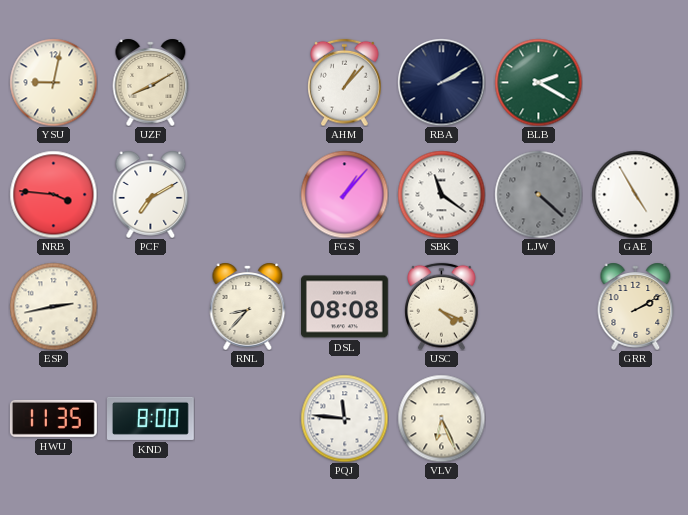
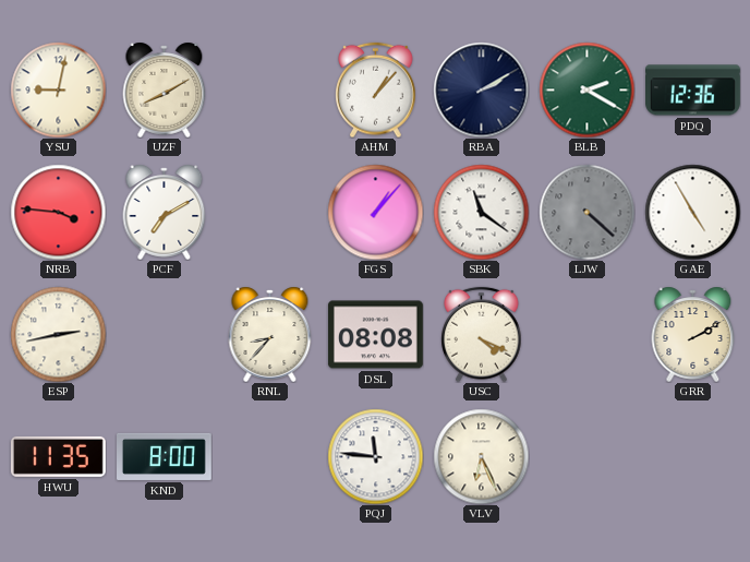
PDQ: none -> 12:36
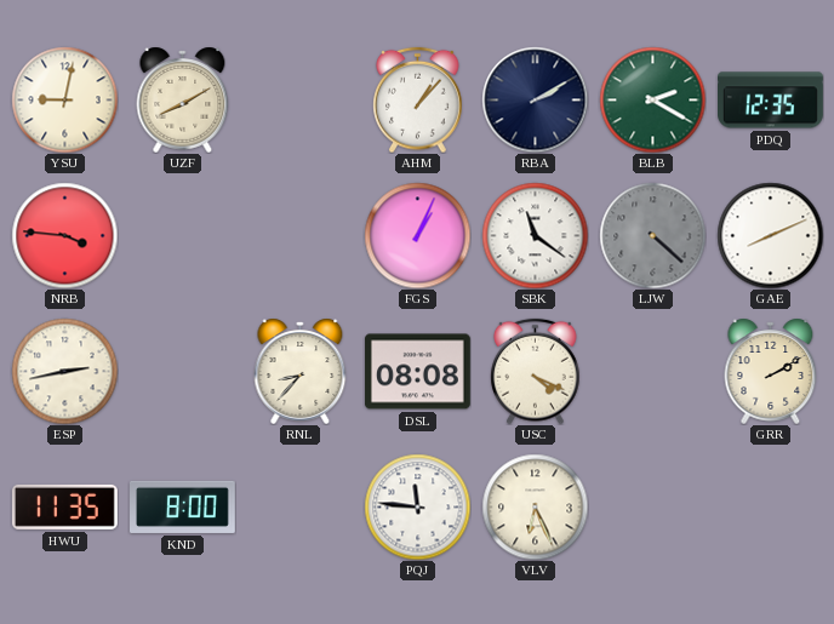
PDQ: 12:36 -> 12:35
PCF: 7:10 -> none
FGS: 1:07 -> 1:04
GAE: 4:55 -> 8:11
